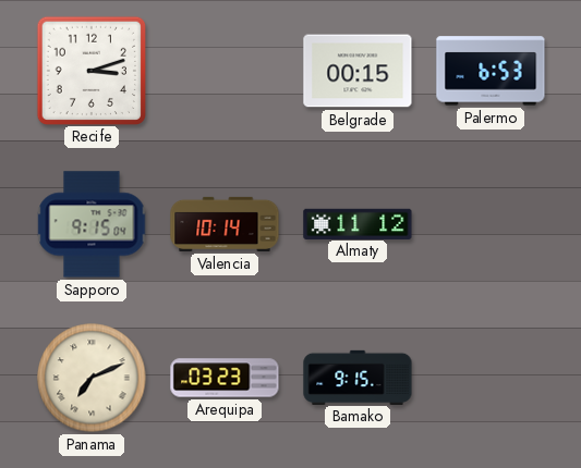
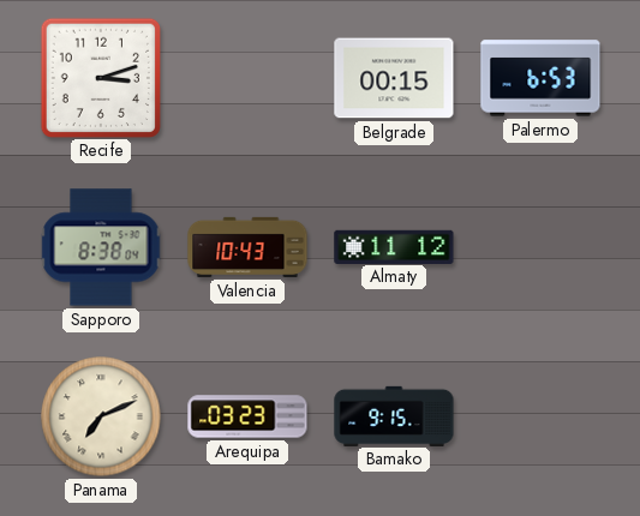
Sapporo: 9:15 -> 8:38
Valencia: 10:14 -> 10:43
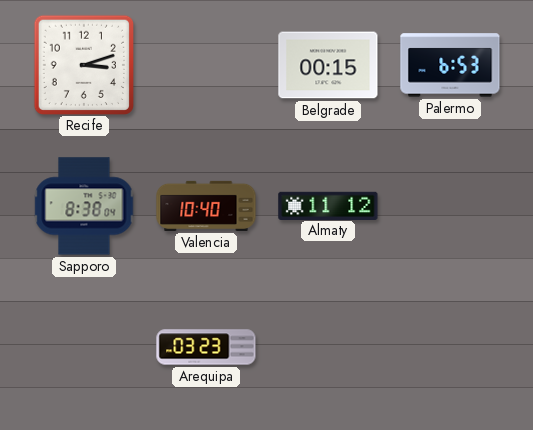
Valencia: 10:43 -> 10:40
Panama: 7:11 -> none
Bamako: 9:15 -> none
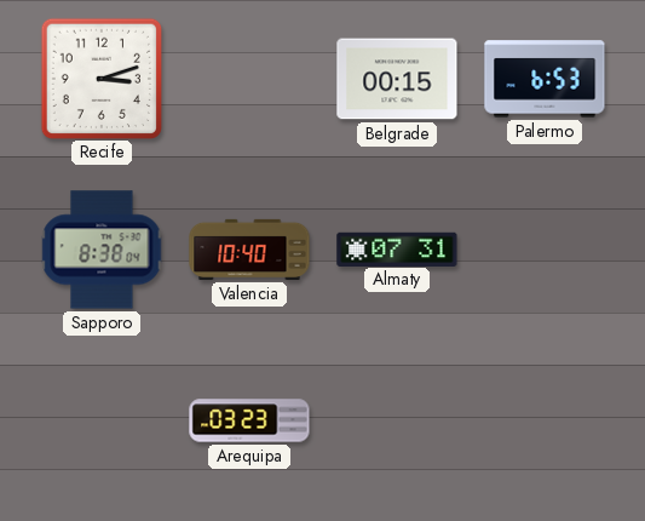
Almaty: 11:12 -> 07:31
